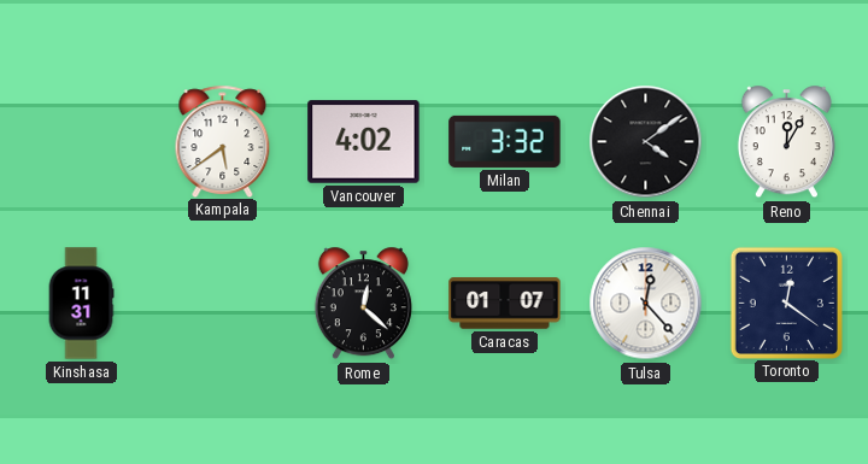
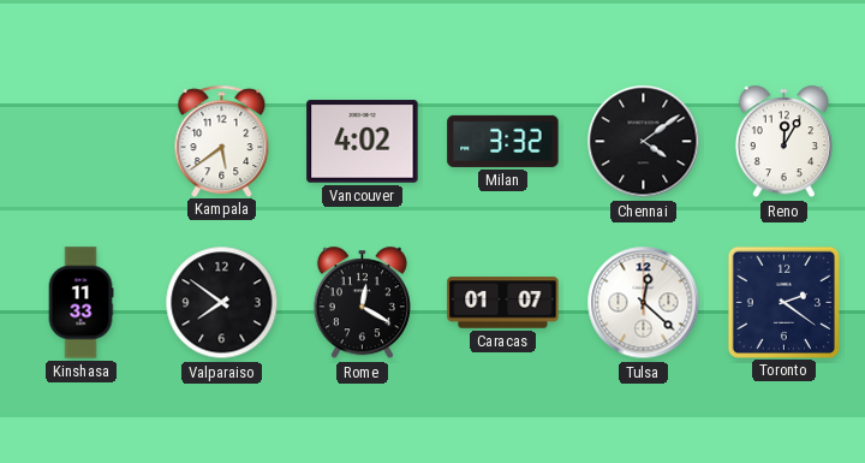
Kinshasa: 11:31 -> 11:33
Valparaiso: none -> 7:51
Rome: 12:22 -> 12:20
Tulsa: 12:23 -> 12:22
Toronto: 12:21 -> 2:21
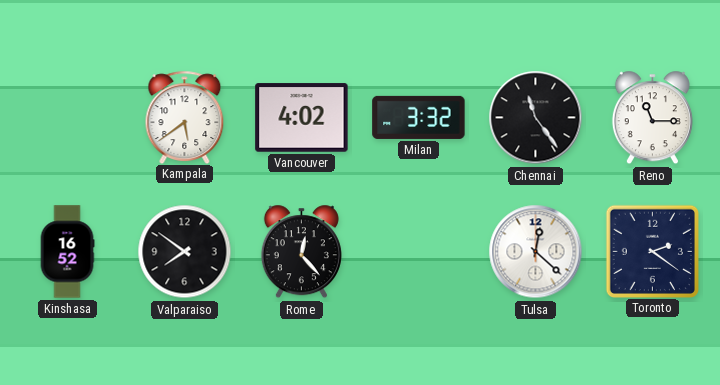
Chennai: 4:09 -> 11:24
Reno: 12:05 -> 11:15
Kinshasa: 11:33 -> 16:52
Rome: 12:20 -> 12:23
Caracas: 01:07 -> none
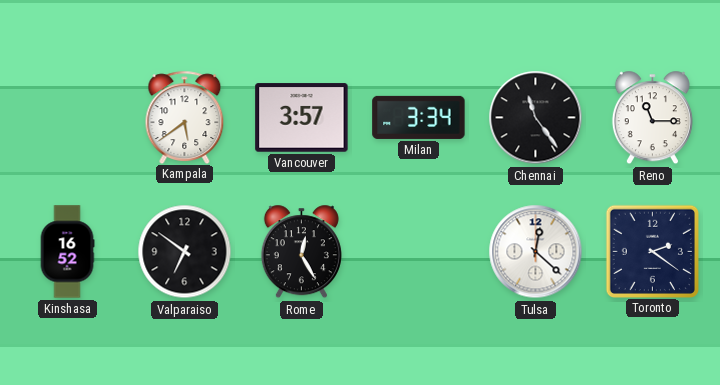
Vancouver: 4:02 -> 3:57
Milan: 3:32 -> 3:34
Valparaiso: 7:51 -> 6:51
Rome: 12:23 -> 12:25
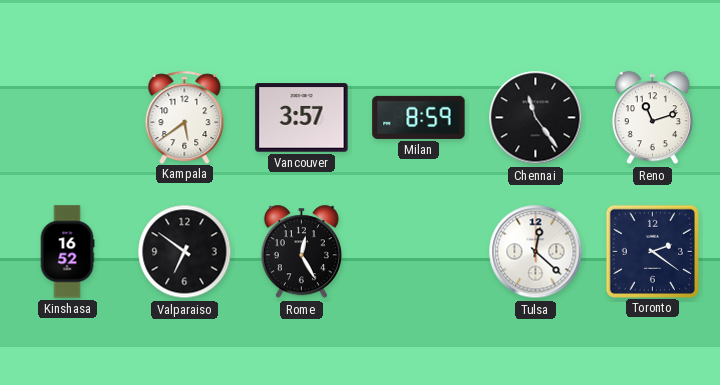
Milan: 3:34 -> 8:59
Reno: 11:15 -> 11:12
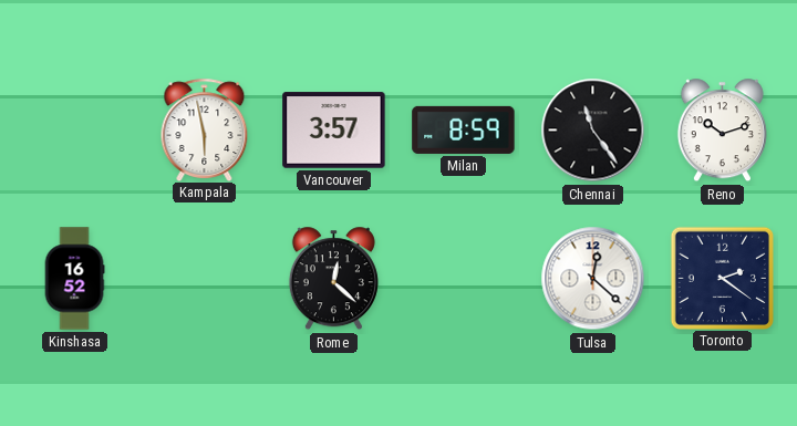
Kampala: 5:39 -> 5:58
Reno: 11:12 -> 10:12
Valparaiso: 6:51 -> none
Rome: 12:25 -> 12:22
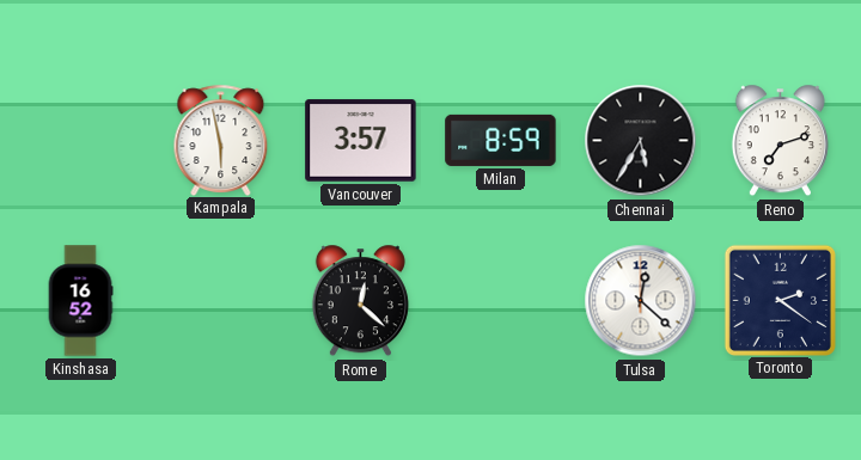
Chennai: 11:24 -> 5:35
Reno: 10:12 -> 7:12
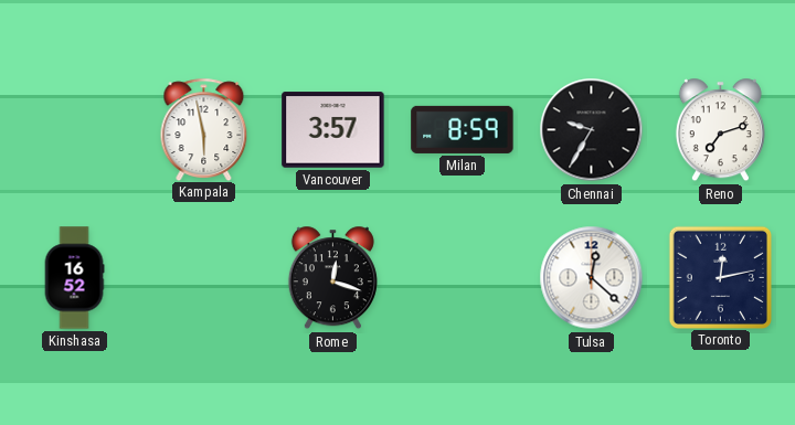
Chennai: 5:35 -> 9:35
Rome: 12:22 -> 12:18
Toronto: 2:21 -> 12:13
